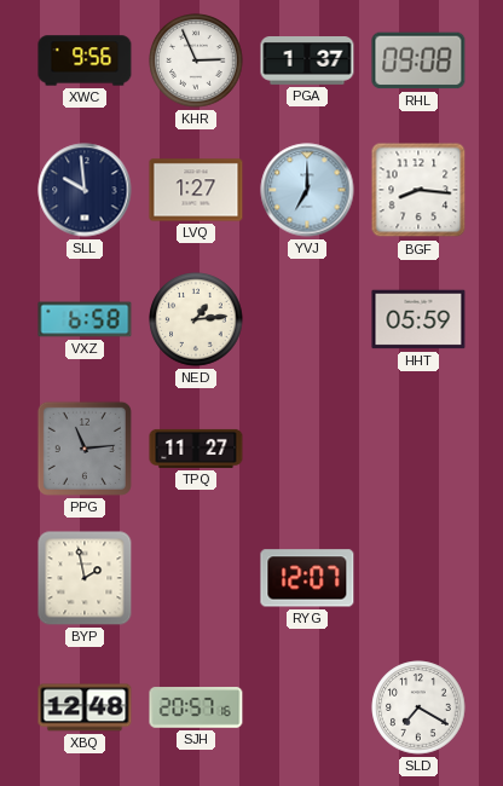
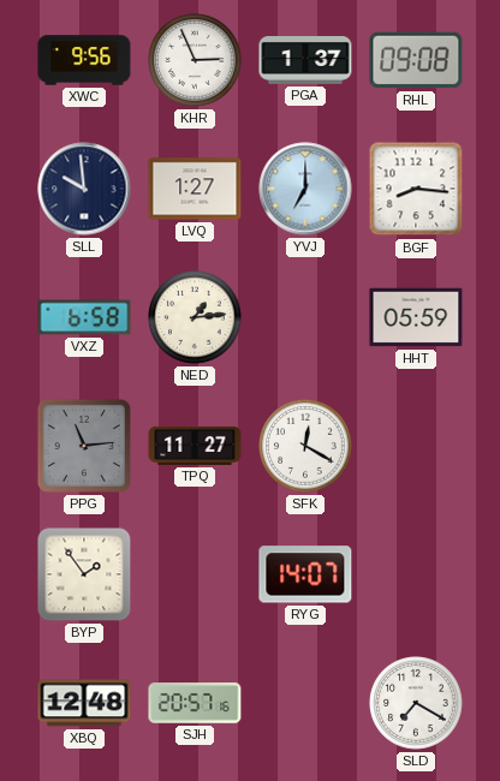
SFK: none -> 12:20
BYP: 1:58 -> 1:54
RYG: 12:07 -> 14:07
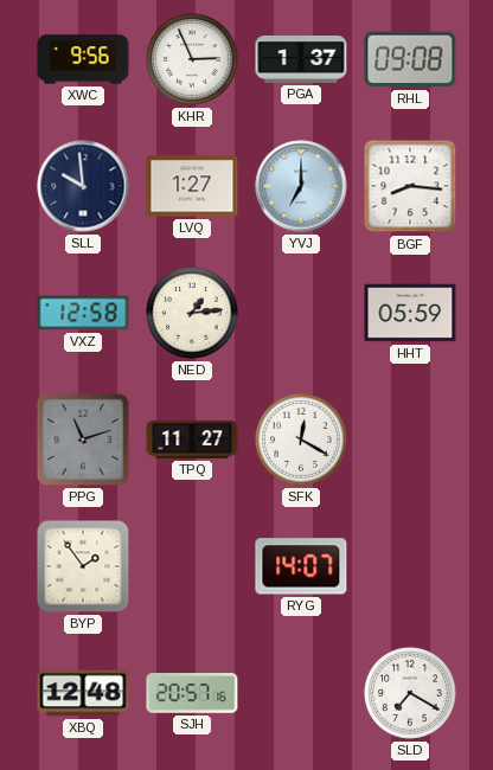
VXZ: 6:58 -> 12:58
PPG: 11:14 -> 11:12
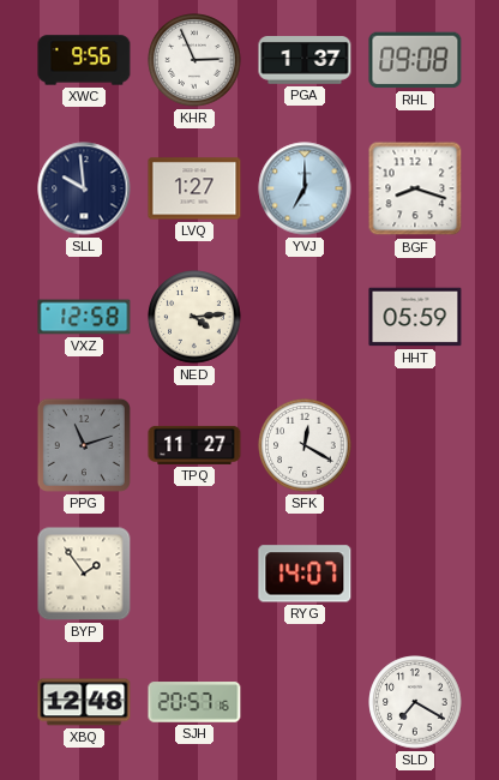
BGF: 8:16 -> 8:18
NED: 1:14 -> 4:14
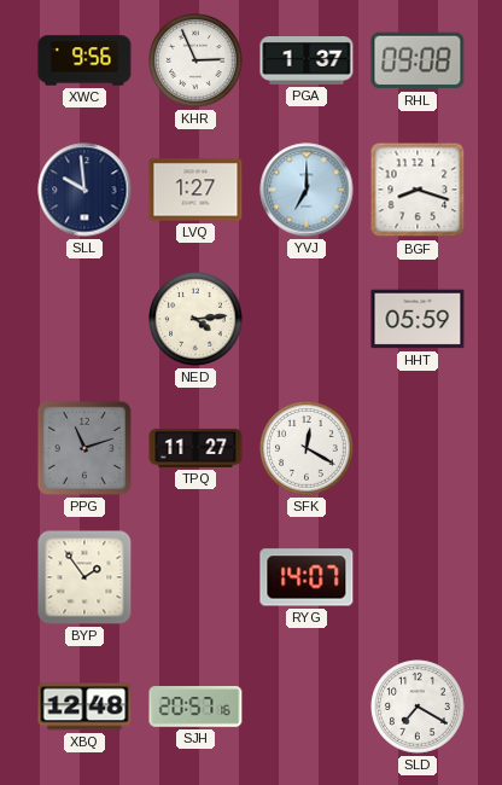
VXZ: 12:58 -> none
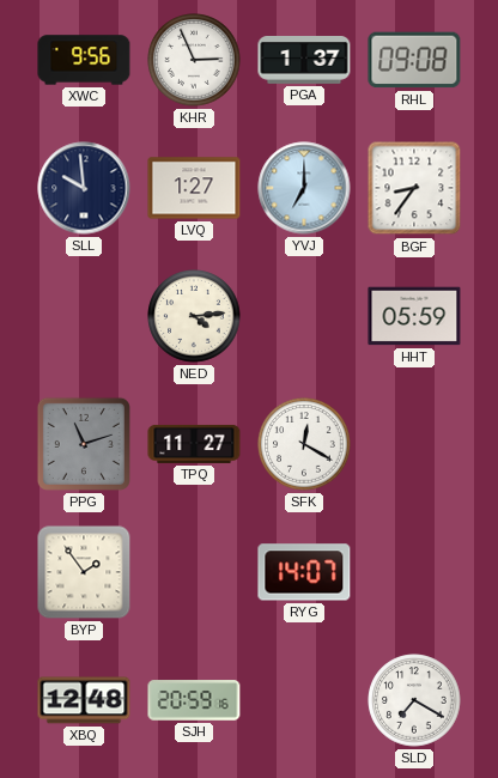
BGF: 8:18 -> 8:36
SJH: 20:57 -> 20:59
